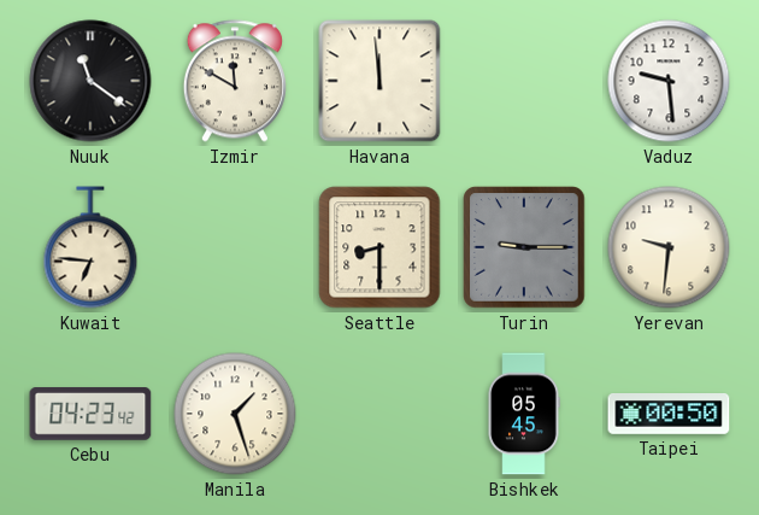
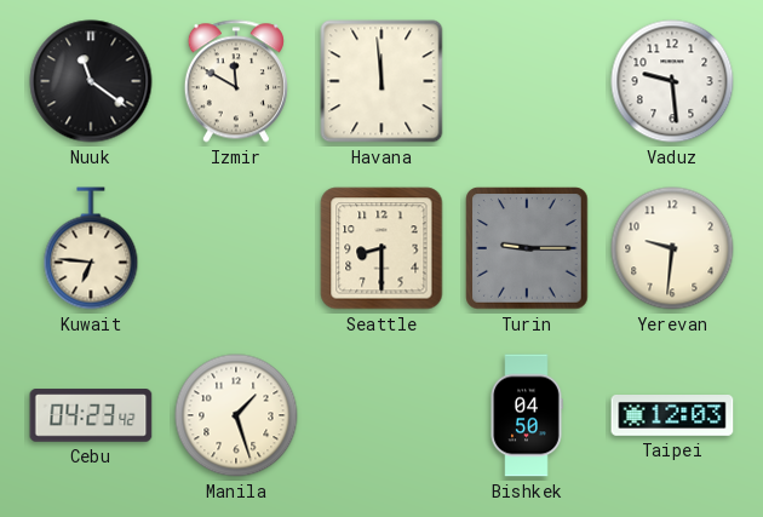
Bishkek: 05:45 -> 04:50
Taipei: 00:50 -> 12:03
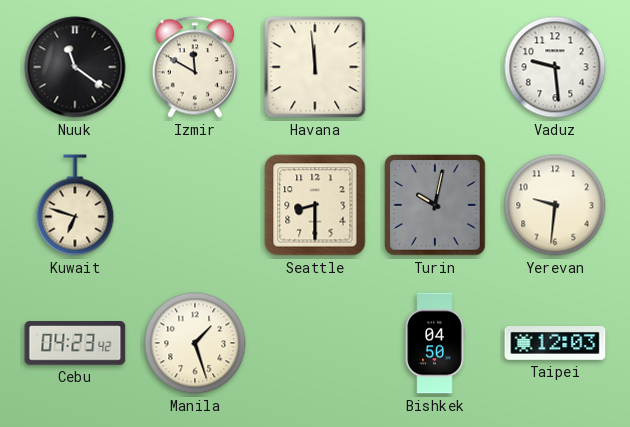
Kuwait: 6:46 -> 6:48
Turin: 9:15 -> 10:02
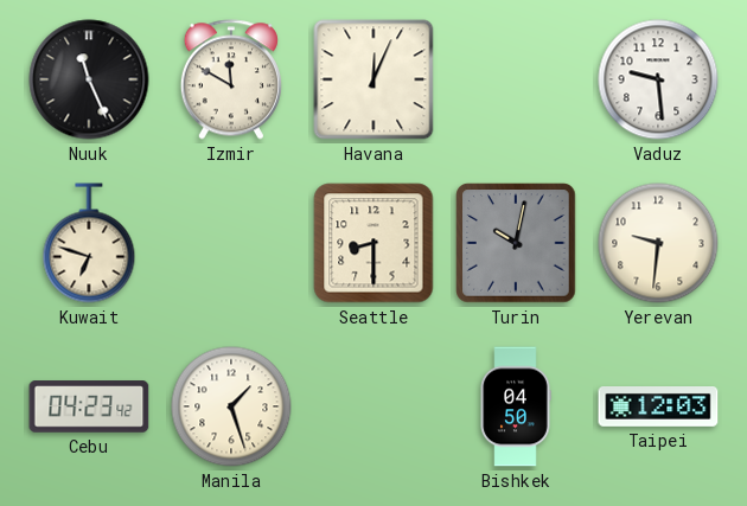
Nuuk: 11:21 -> 11:26
Havana: 11:59 -> 12:04
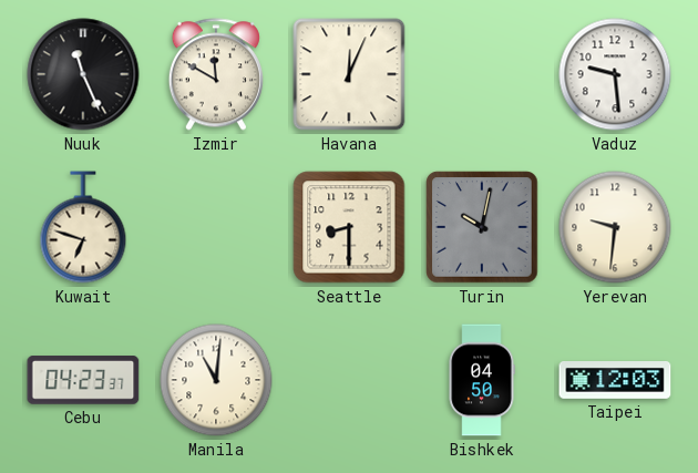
Cebu: 04:23:42 -> 04:23:37
Manila: 1:27 -> 11:01
